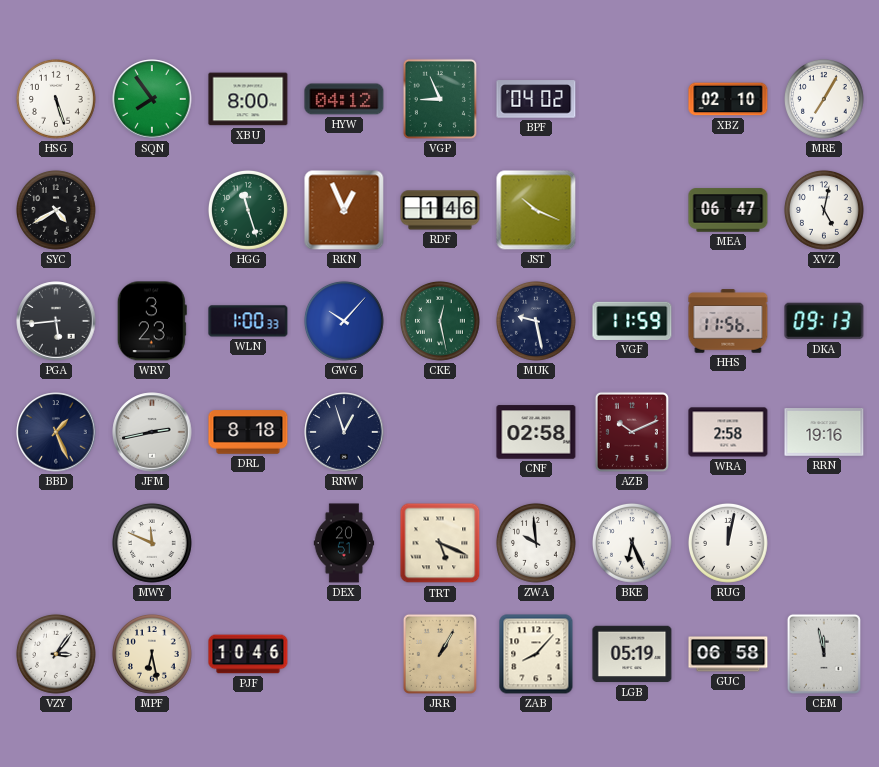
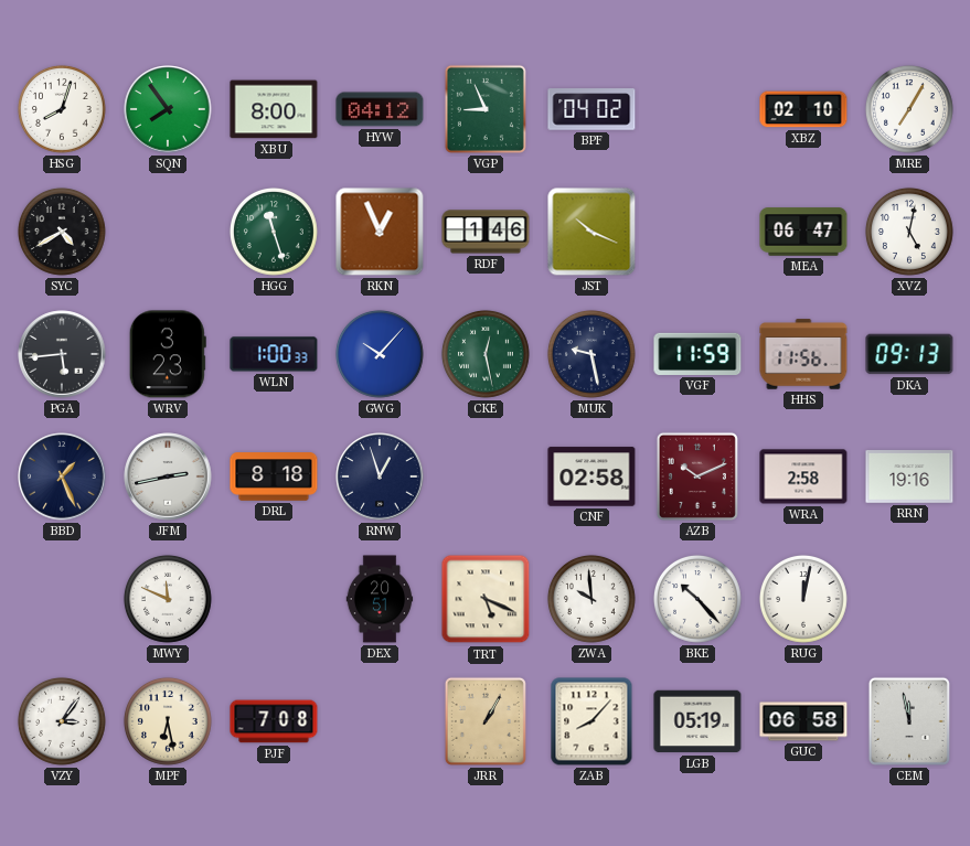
HSG: 5:27 -> 8:03
BKE: 6:26 -> 10:23
PJF: 10:46 -> 7:08
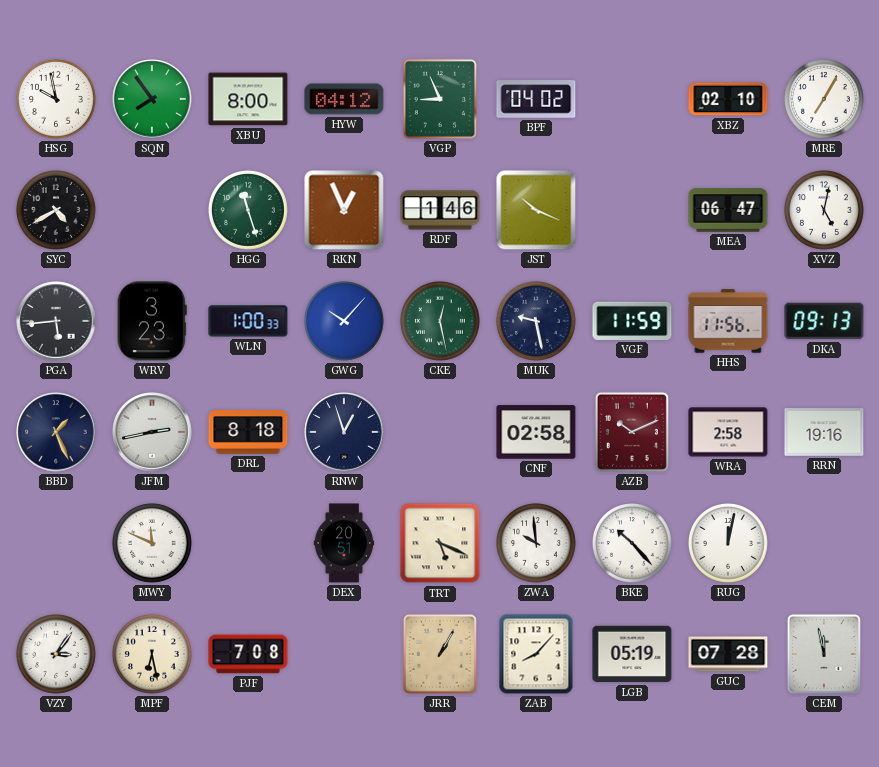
HSG: 8:03 -> 9:58
GUC: 06:58 -> 07:28
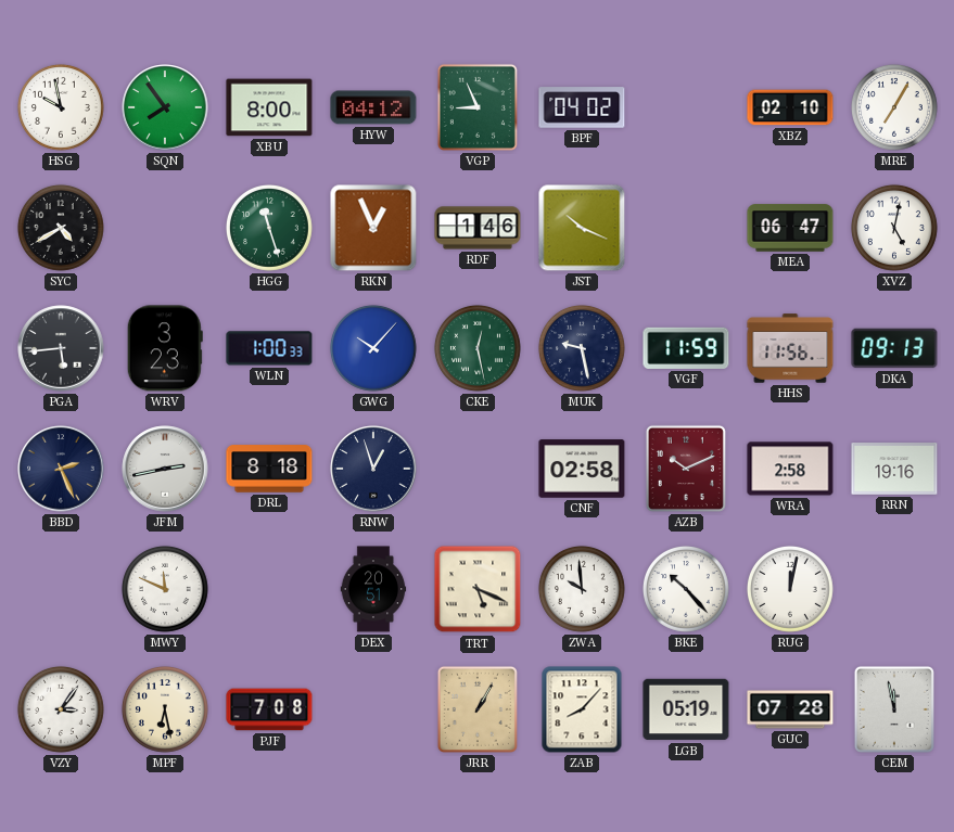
BBD: 1:26 -> 2:26
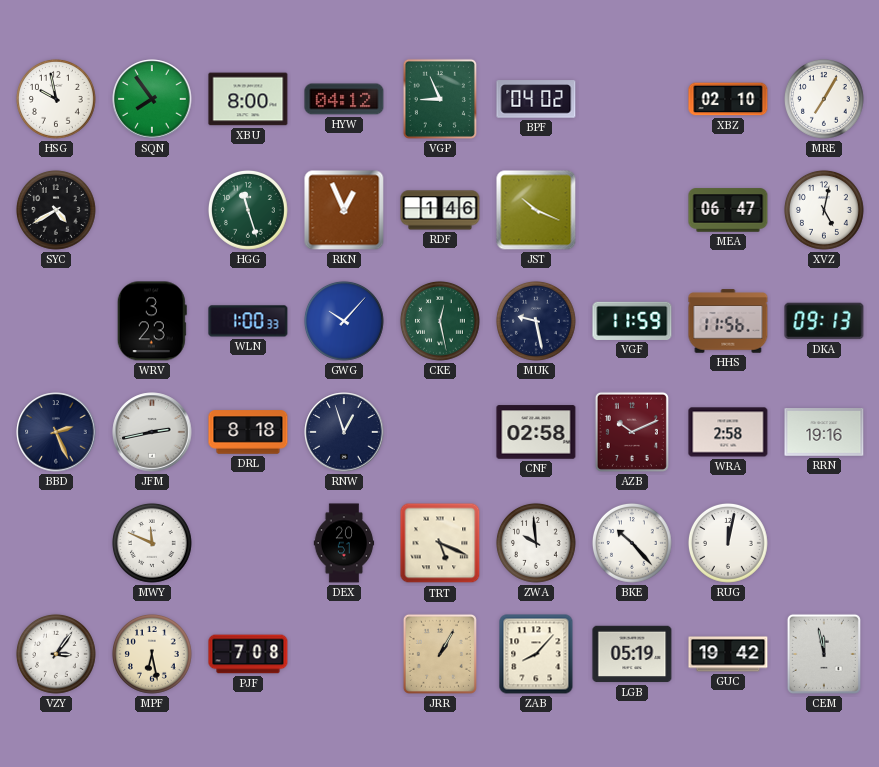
PGA: 5:44 -> none
GUC: 07:28 -> 19:42
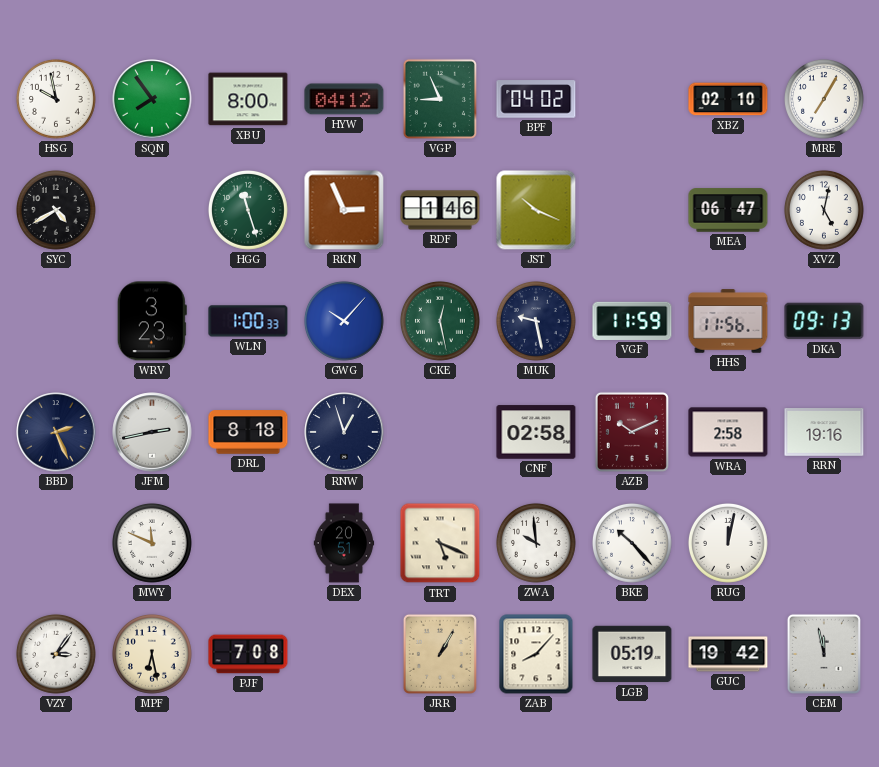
RKN: 12:56 -> 2:56
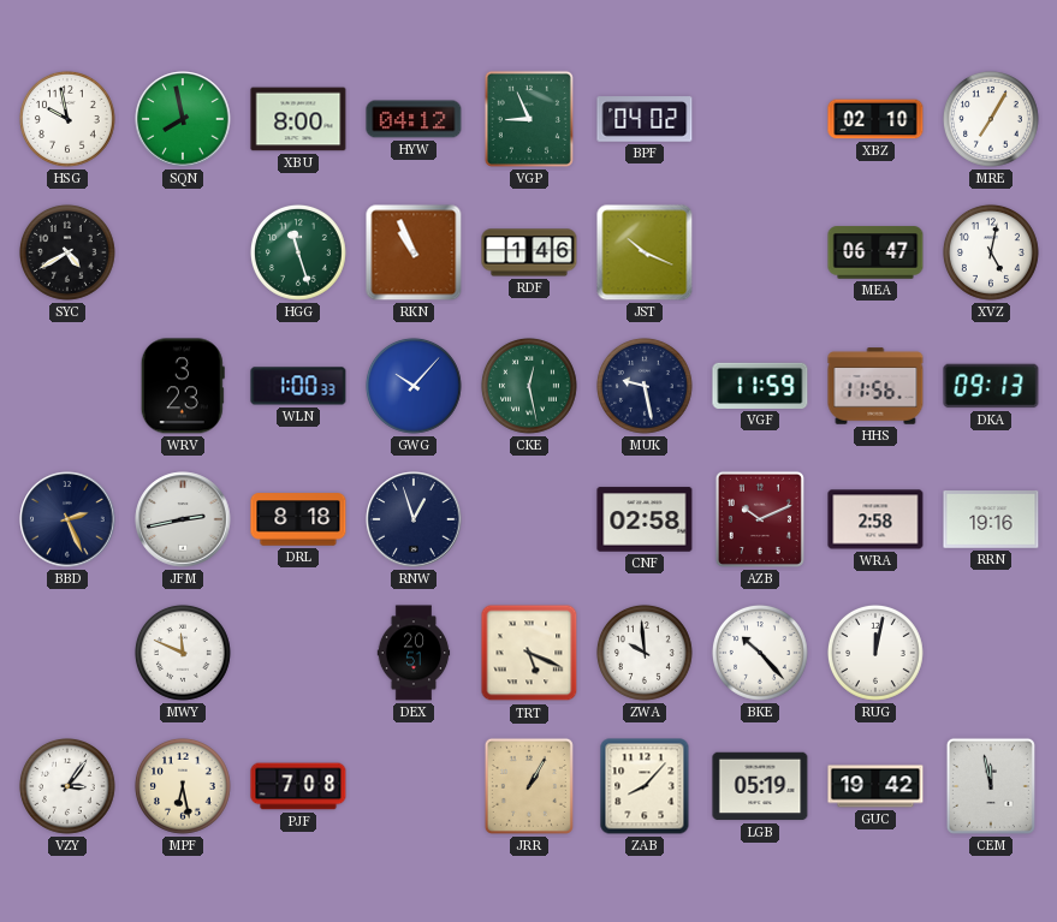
SQN: 7:54 -> 7:58
RKN: 2:56 -> 10:56
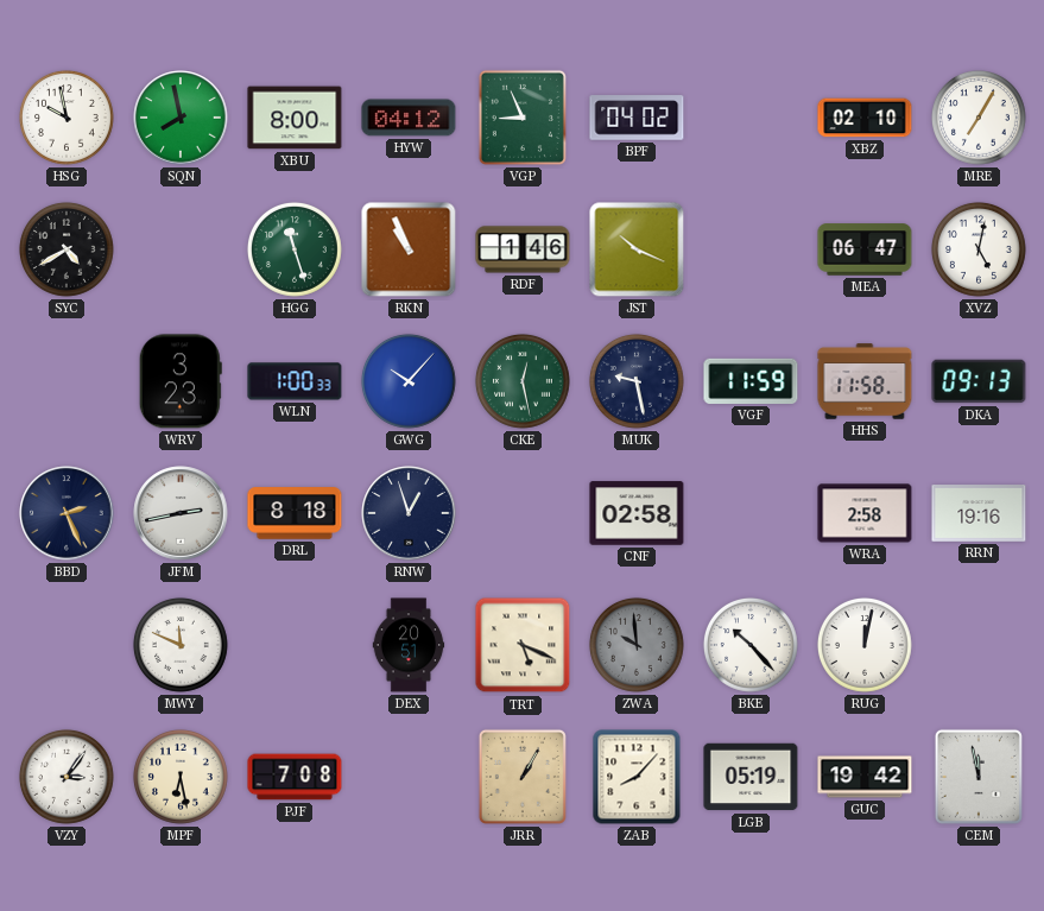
HHS: 11:56 -> 11:58
AZB: 10:11 -> none
ZWA dial: white -> grey
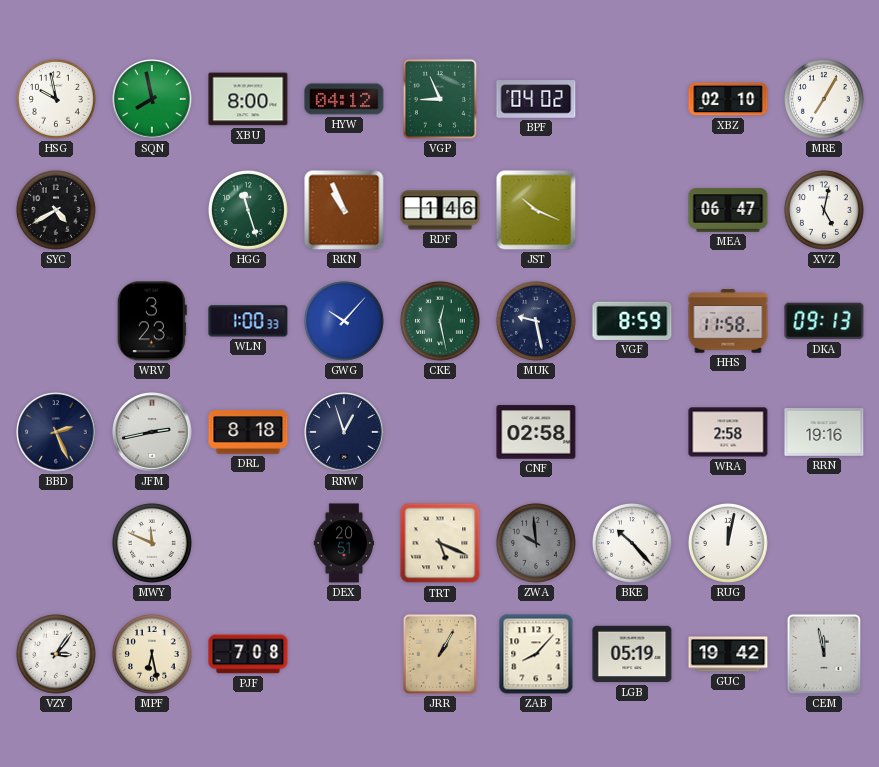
VGF: 11:59 -> 8:59
